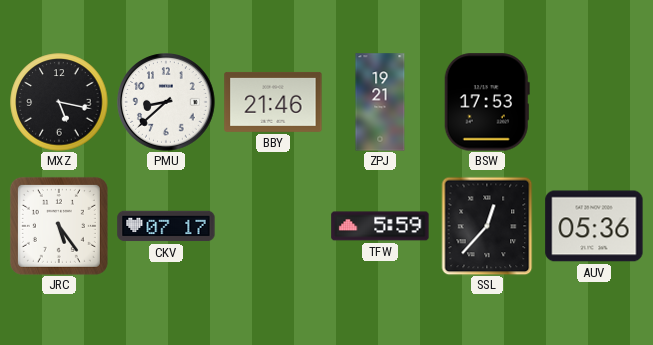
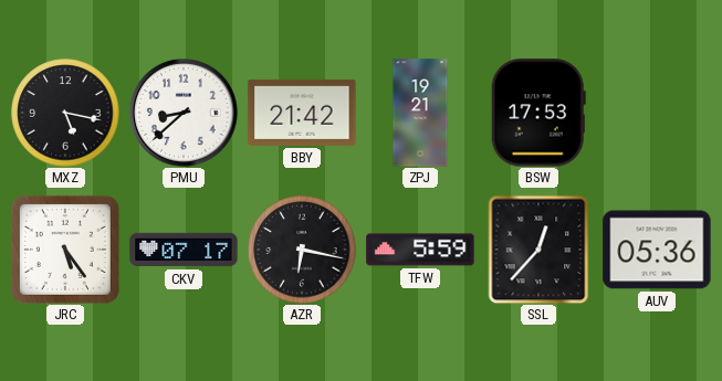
BBY: 21:46 -> 21:42
AZR: none -> 6:17
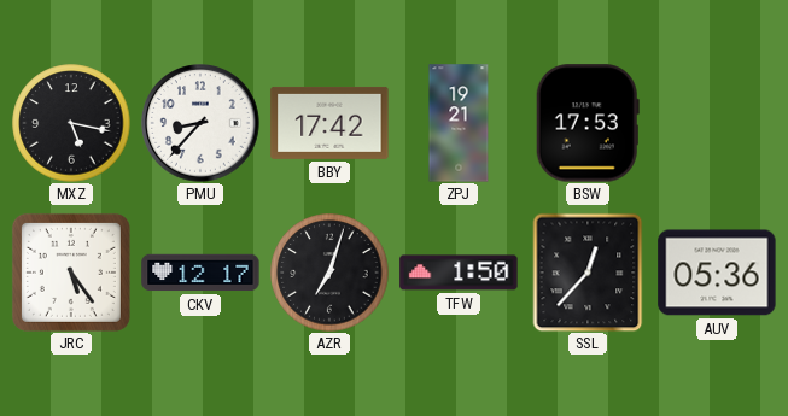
PMU: 8:38 -> 8:37
BBY: 21:42 -> 17:42
CKV: 07:17 -> 12:17
AZR: 6:17 -> 7:03
TFW: 5:59 -> 1:50
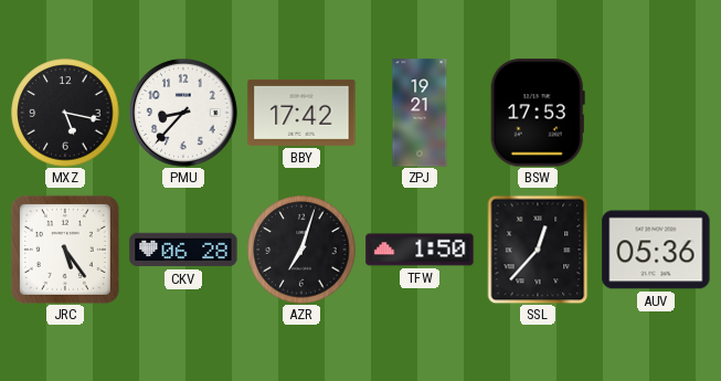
CKV: 12:17 -> 06:28
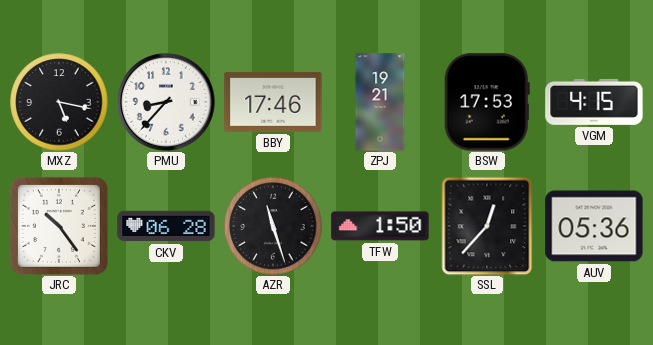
BBY: 17:42 -> 17:46
VGM: none -> 4:15
JRC: 5:24 -> 10:24
AZR: 7:03 -> 11:27
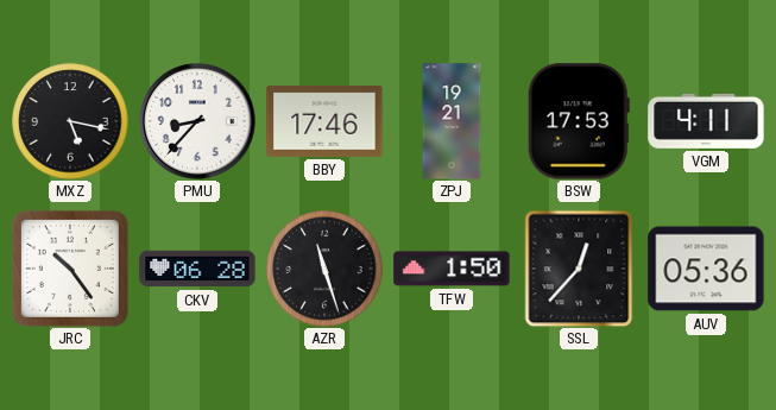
VGM: 4:15 -> 4:11
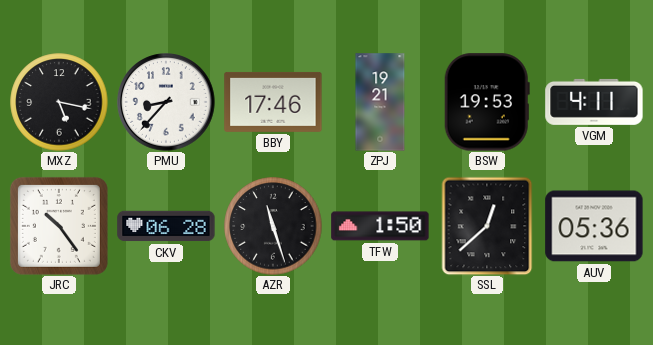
BSW: 17:53 -> 19:53
SSL: 12:37 -> 12:38
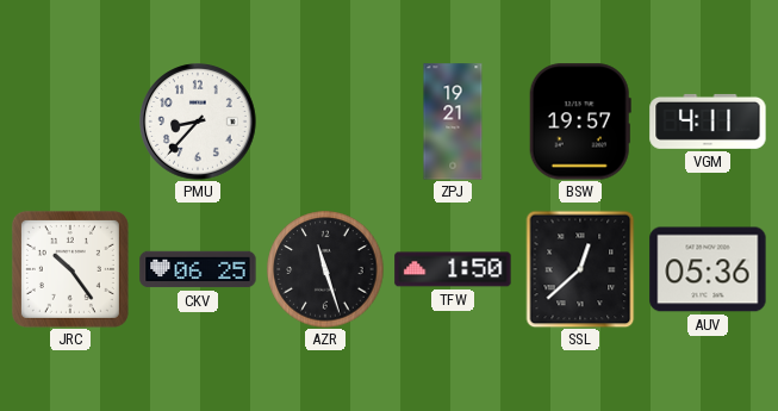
MXZ: 5:17 -> none
BBY: 17:46 -> none
BSW: 19:53 -> 19:57
CKV: 06:28 -> 06:25
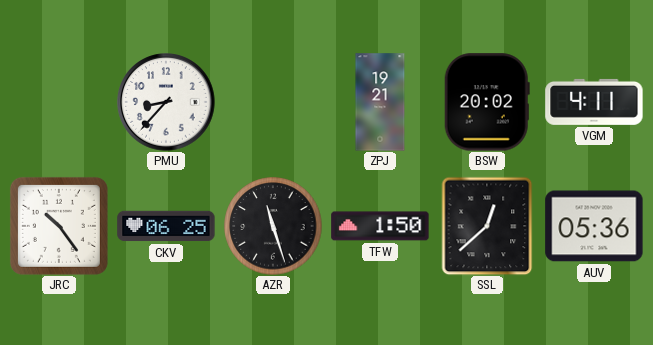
BSW: 19:57 -> 20:02
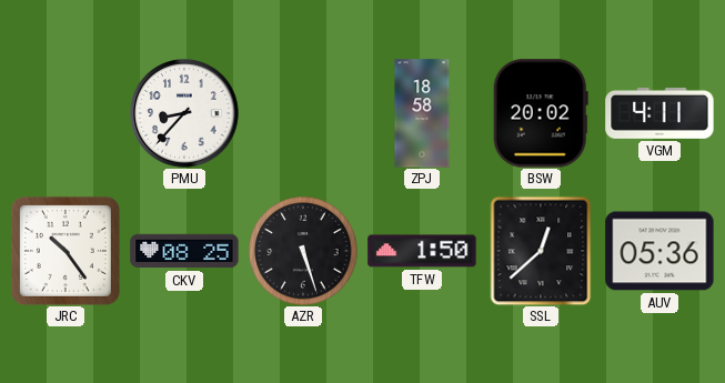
ZPJ: 19:21 -> 18:58
CKV: 06:25 -> 08:25
AZR: 11:27 -> 5:27
